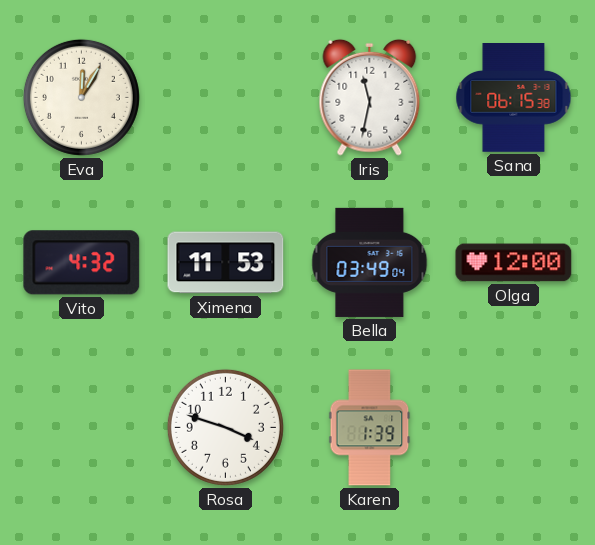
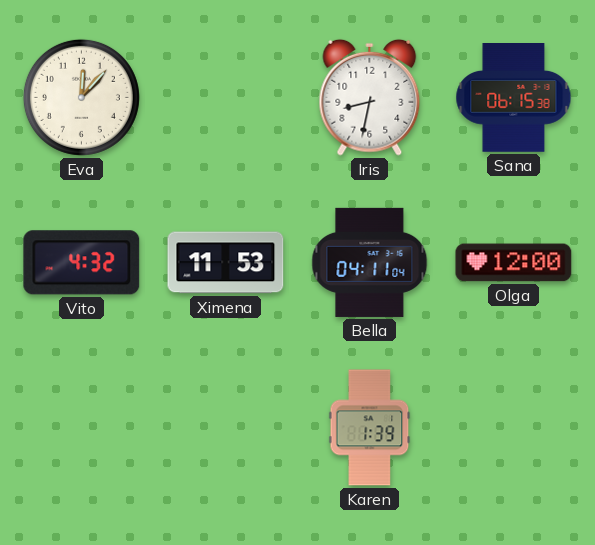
Eva: 12:05 -> 12:07
Iris: 11:32 -> 8:32
Bella: 03:49 -> 04:11
Rosa: 3:48 -> none
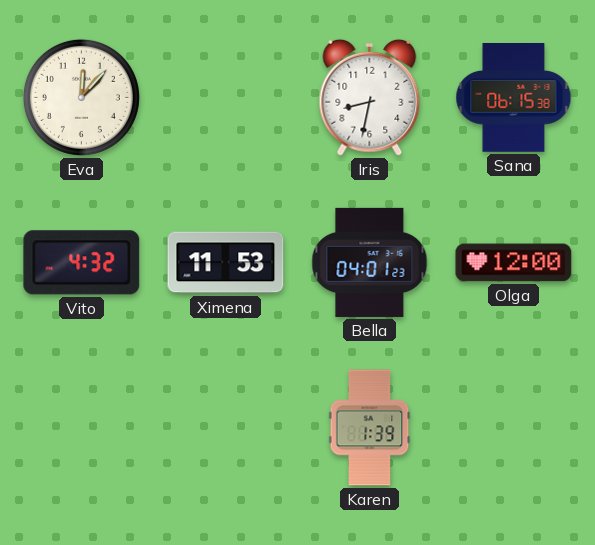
Bella: 04:11 -> 04:01
